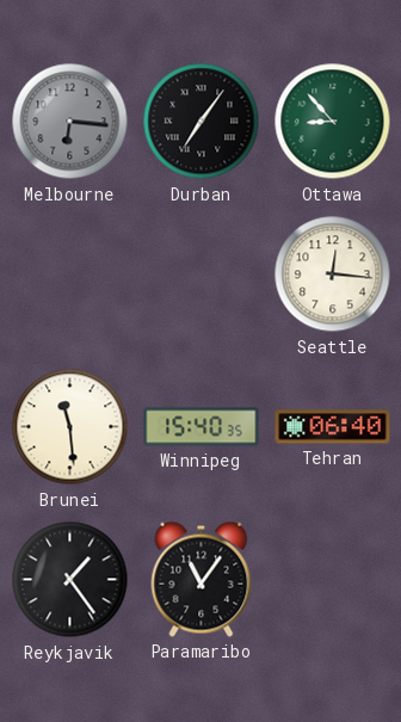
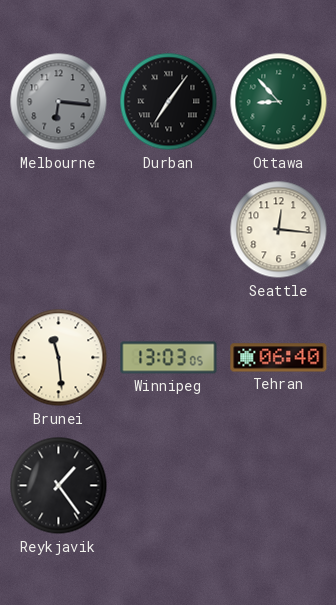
Winnipeg: 15:40 -> 13:03
Paramaribo: 11:06 -> none
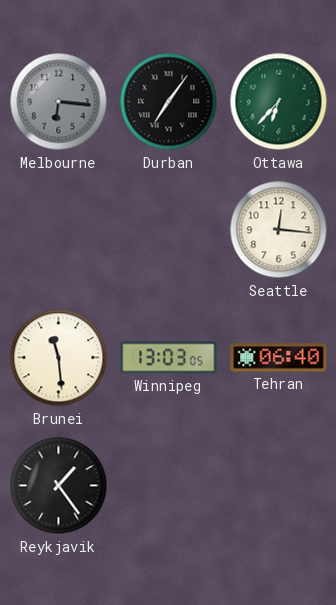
Ottawa: 8:53 -> 6:37
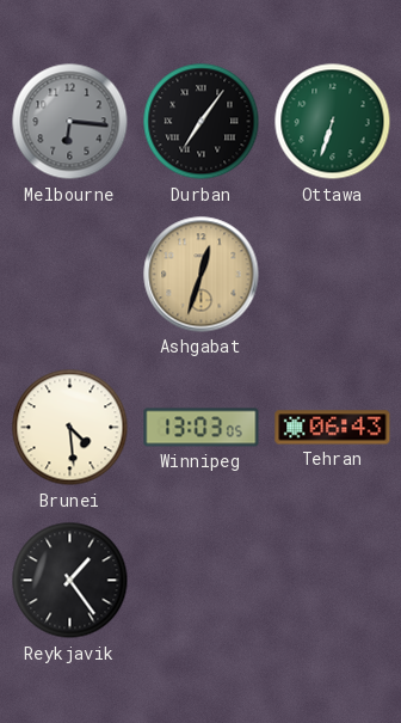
Ottawa: 6:37 -> 6:33
Ashgabat: none -> 12:33
Seattle: 12:16 -> none
Brunei: 11:29 -> 4:29
Tehran: 06:40 -> 06:43
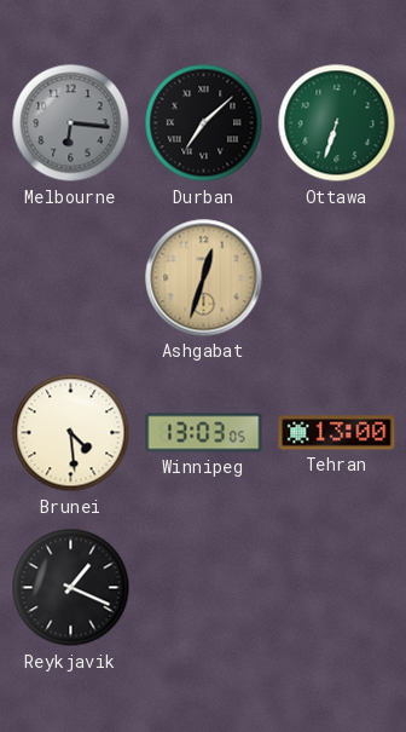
Durban: 7:06 -> 7:08
Tehran: 06:43 -> 13:00
Reykjavik: 1:24 -> 1:19
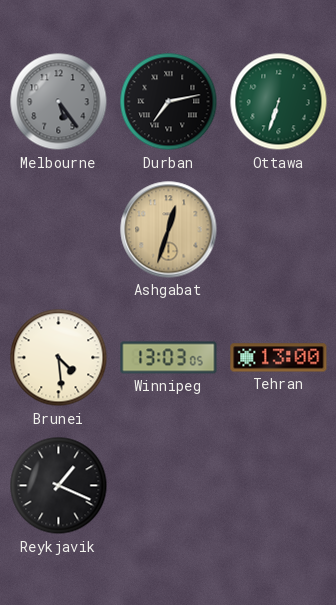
Melbourne: 6:16 -> 5:24
Durban: 7:08 -> 7:13
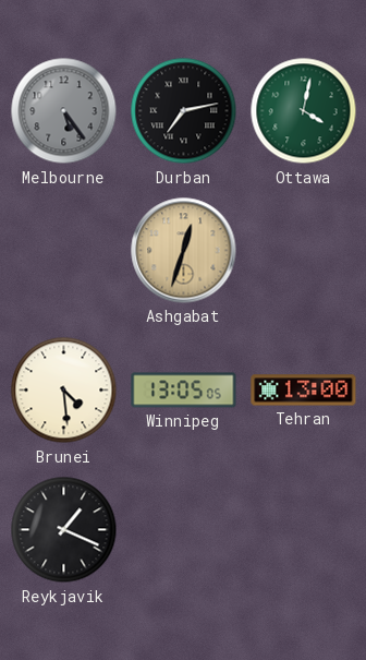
Ottawa: 6:33 -> 4:02
Winnipeg: 13:03 -> 13:05
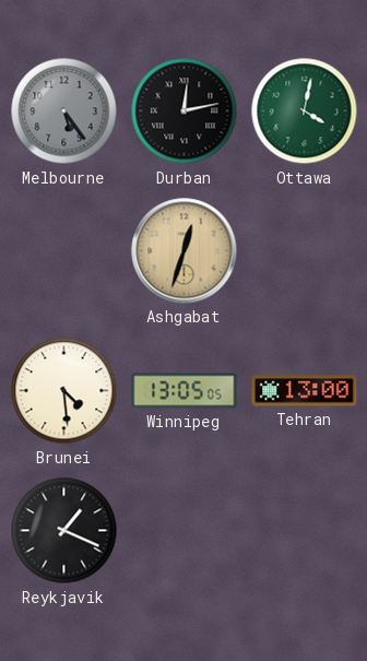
Durban: 7:13 -> 12:13
